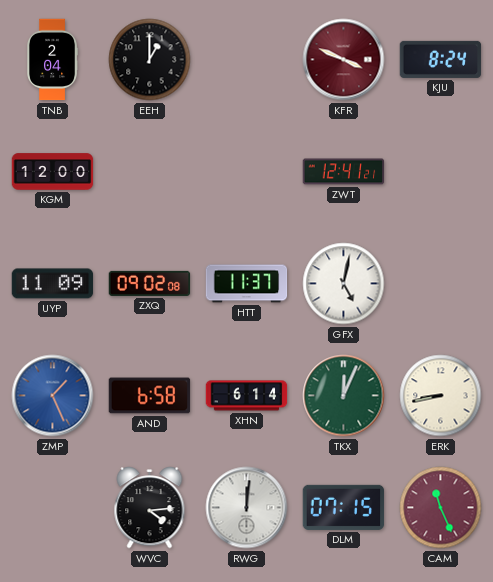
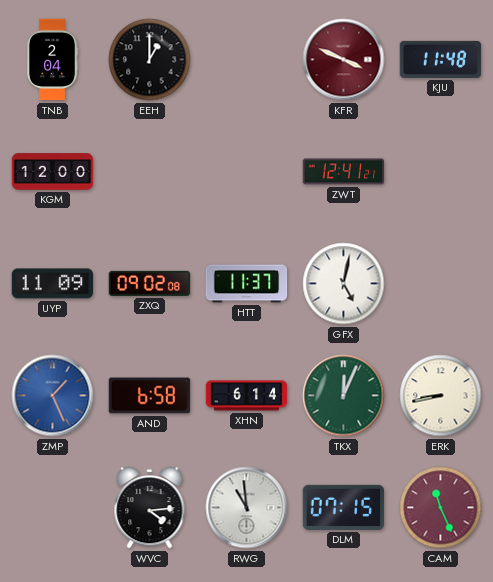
KJU: 8:24 -> 11:48
RWG: 12:01 -> 10:59
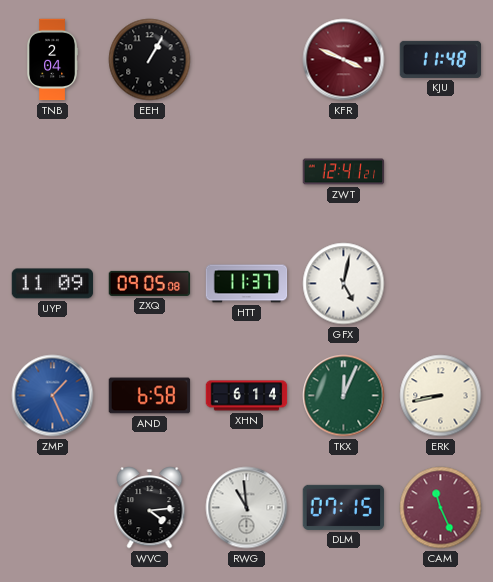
EEH: 1:00 -> 1:05
KGM: 12:00 -> none
ZXQ: 09:02 -> 09:05
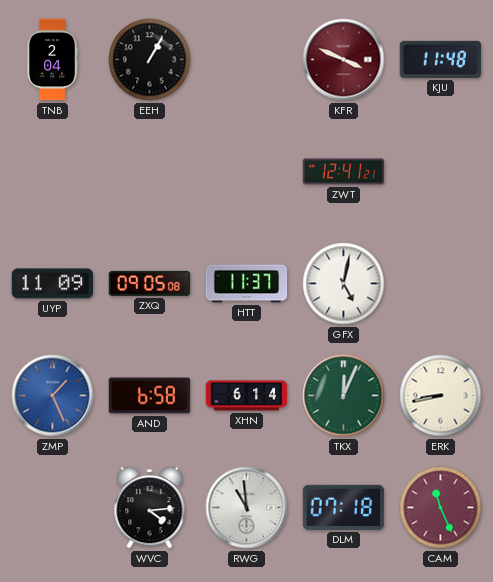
DLM: 07:15 -> 07:18
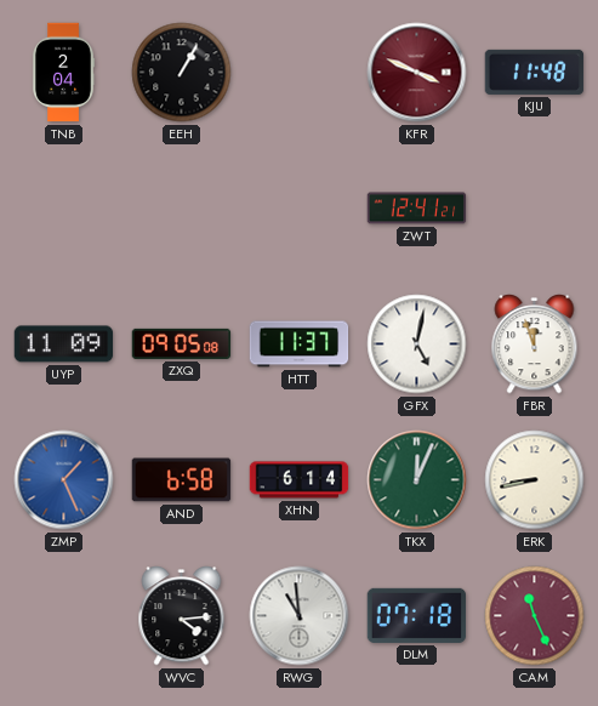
FBR: none -> 11:57
